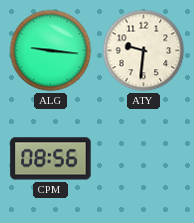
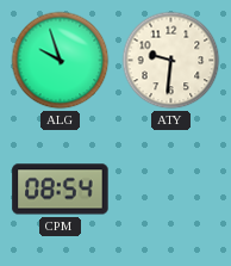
ALG: 9:16 -> 9:57
CPM: 08:56 -> 08:54
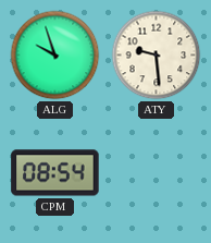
ATY: 9:31 -> 9:29
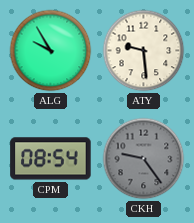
ALG: 9:57 -> 9:55
CKH: none -> 9:24
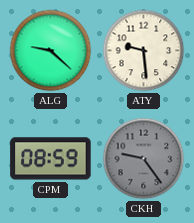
ALG: 9:55 -> 9:22
CPM: 08:54 -> 08:59
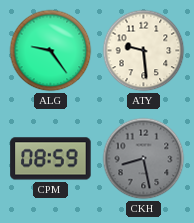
ALG: 9:22 -> 9:24
CKH: 9:24 -> 8:28
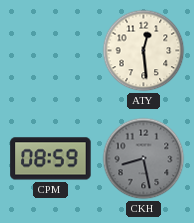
ALG: 9:24 -> none
ATY: 9:29 -> 12:29
